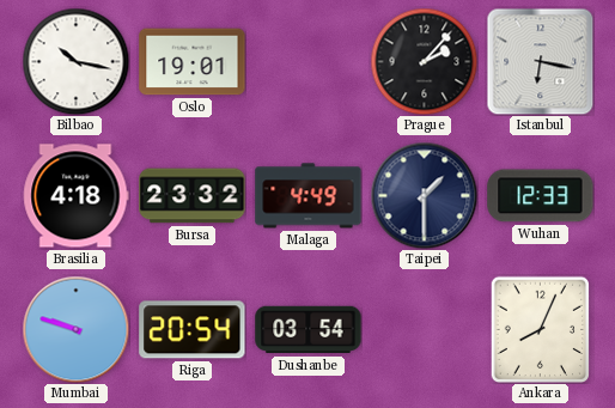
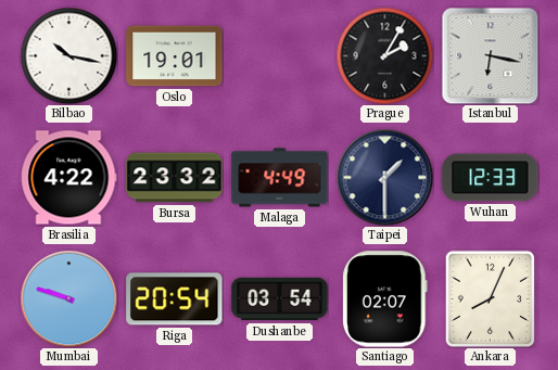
Prague: 2:07 -> 2:05
Brasilia: 4:18 -> 4:22
Santiago: none -> 02:07
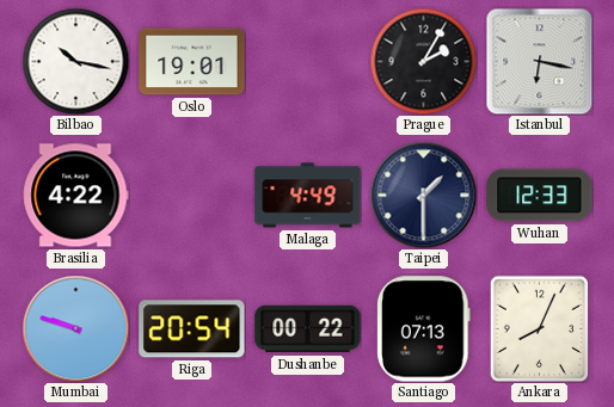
Bursa: 23:32 -> none
Dushanbe: 03:54 -> 00:22
Santiago: 02:07 -> 07:13
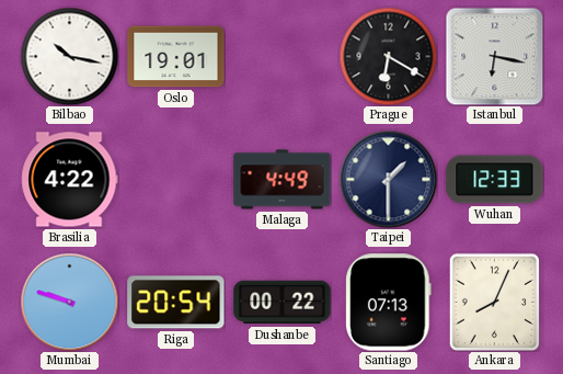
Prague: 2:05 -> 6:20
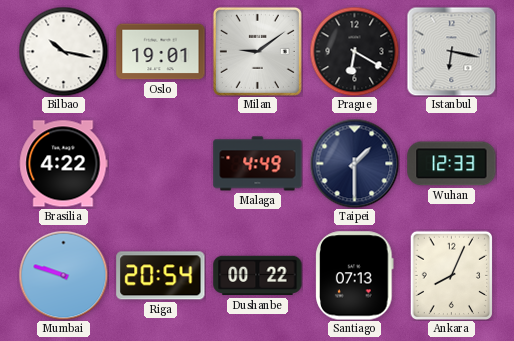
Milan: none -> 9:09
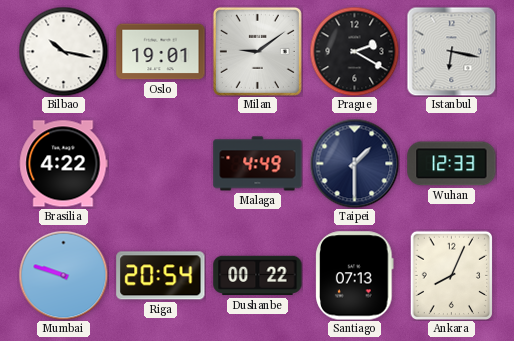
Prague: 6:20 -> 2:20
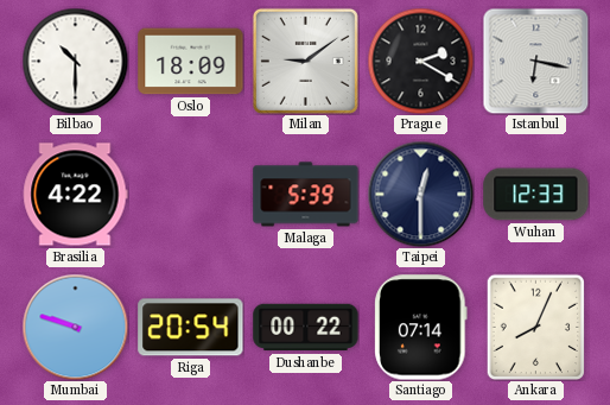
Bilbao: 10:17 -> 10:30
Oslo: 19:01 -> 18:09
Malaga: 4:49 -> 5:39
Taipei: 1:30 -> 12:30
Santiago: 07:13 -> 07:14
